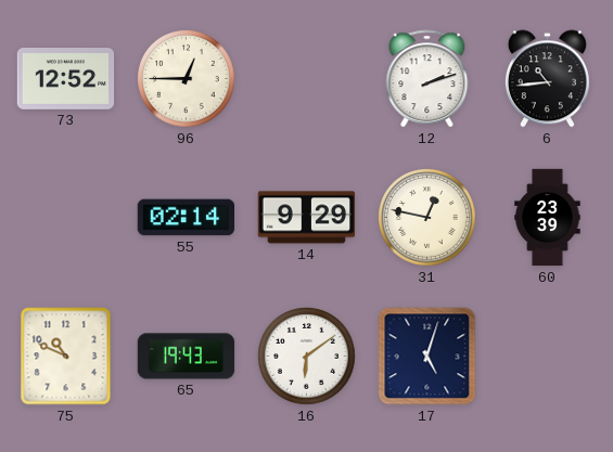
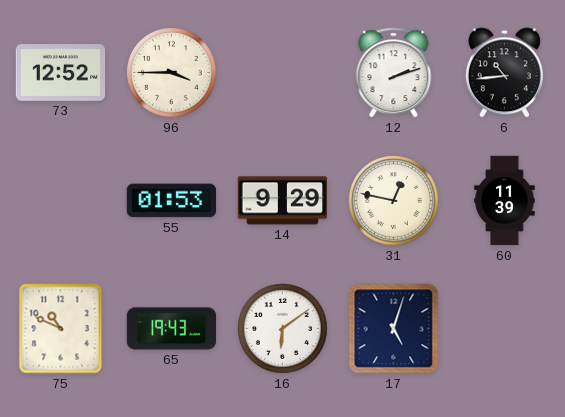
96: 12:45 -> 3:45
55: 02:14 -> 01:53
60: 23:39 -> 11:39
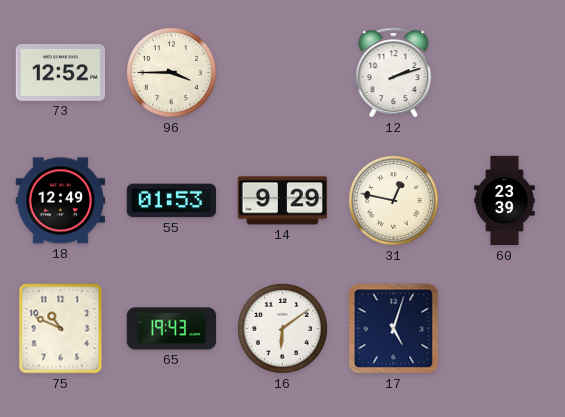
6: 10:44 -> none
18: none -> 12:49
60: 11:39 -> 23:39
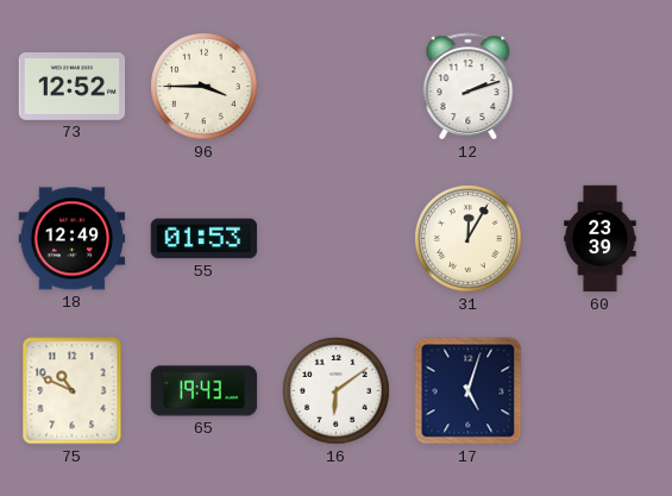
14: 9:29 -> none
31: 12:47 -> 12:05
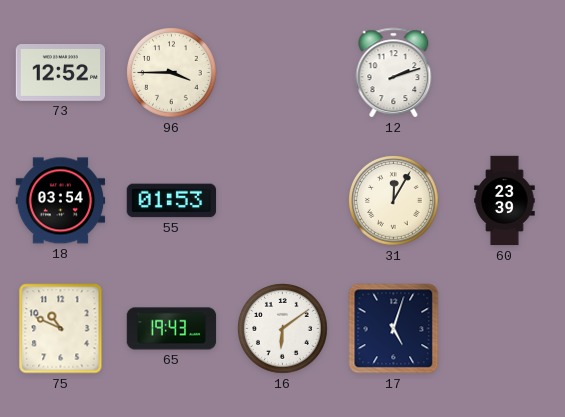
18: 12:49 -> 03:54
